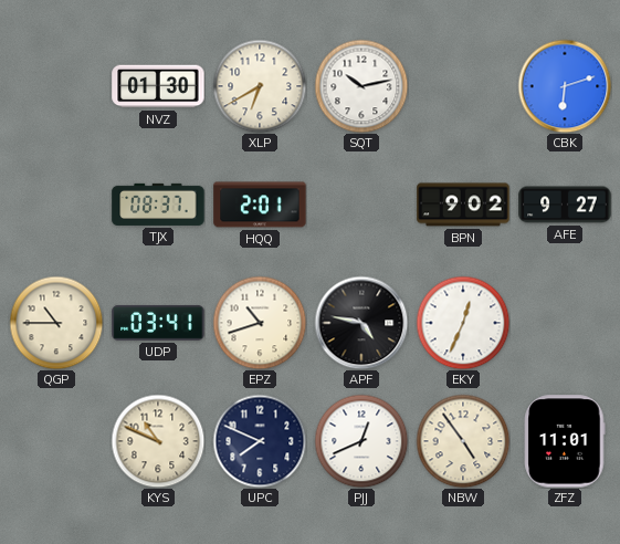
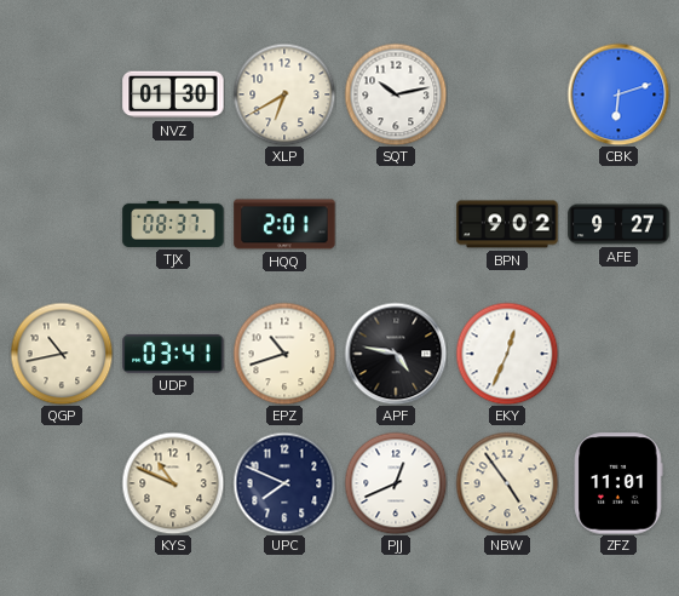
QGP: 10:45 -> 10:43
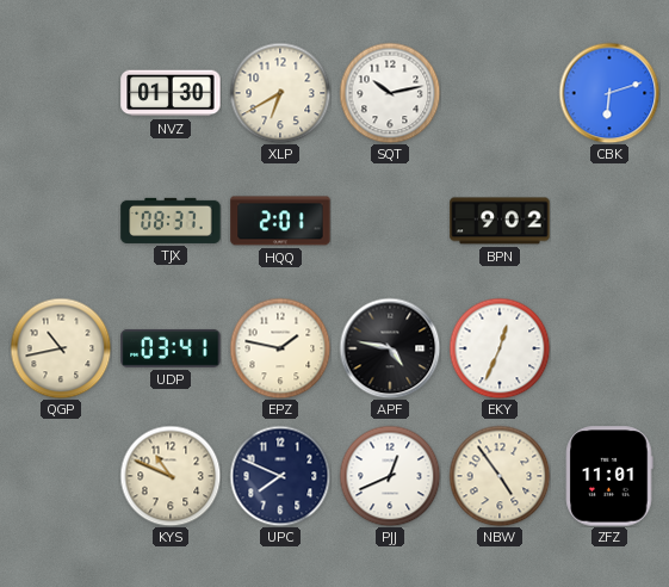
AFE: 9:27 -> none
EPZ: 10:42 -> 1:47
